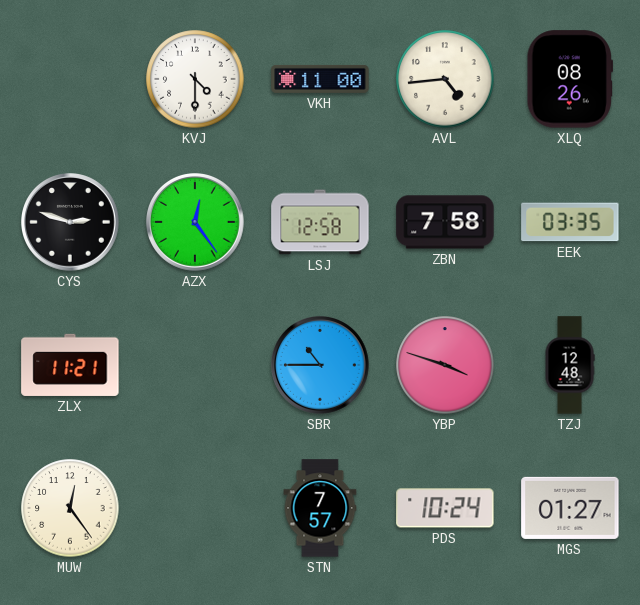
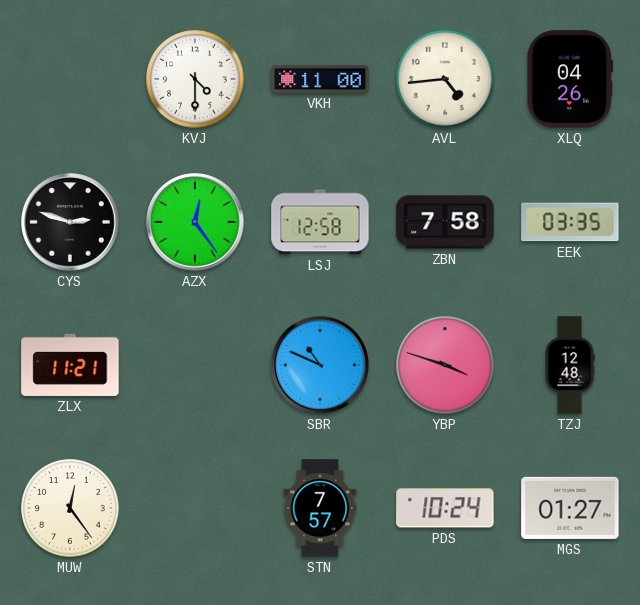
XLQ: 08:26 -> 04:26
SBR: 10:45 -> 10:49
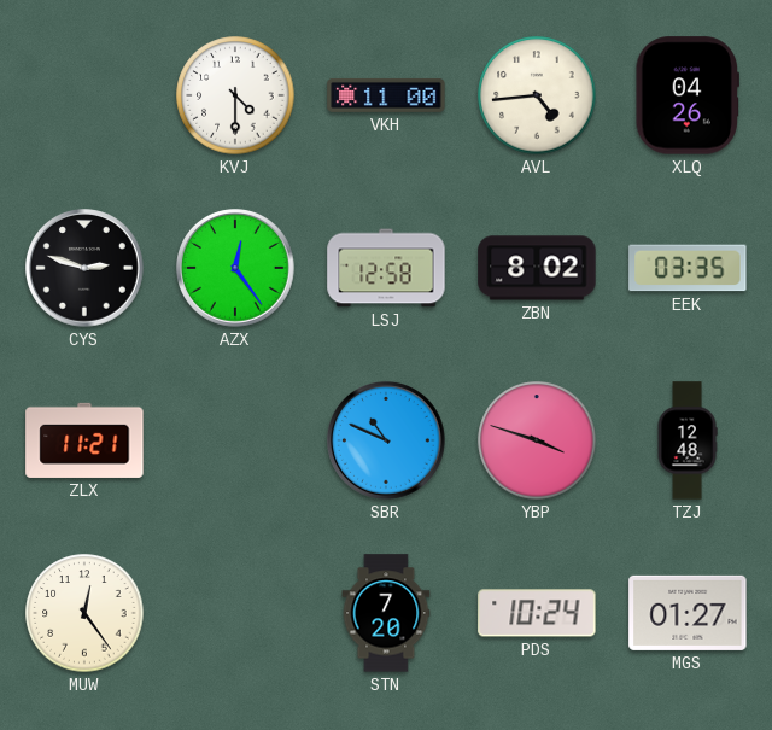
ZBN: 7:58 -> 8:02
STN: 7:57 -> 7:20
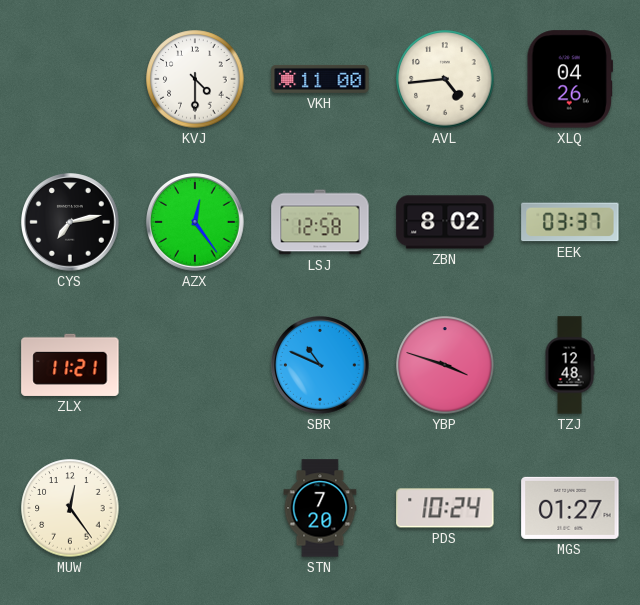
CYS: 2:48 -> 7:13
EEK: 03:35 -> 03:37
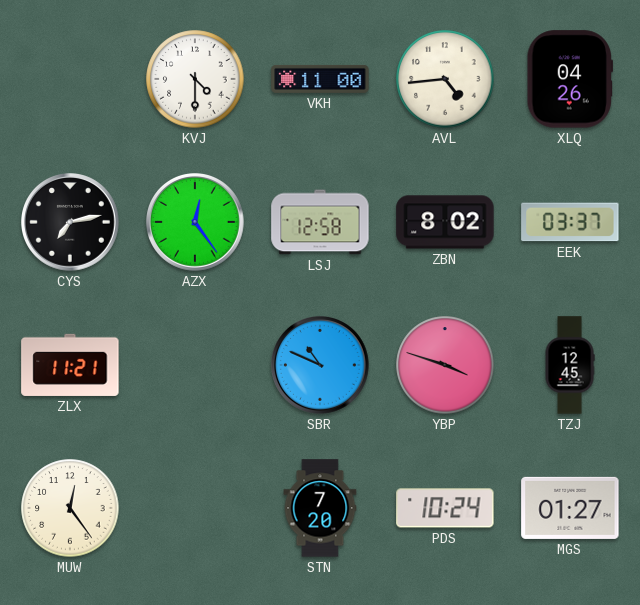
TZJ: 12:48 -> 12:45
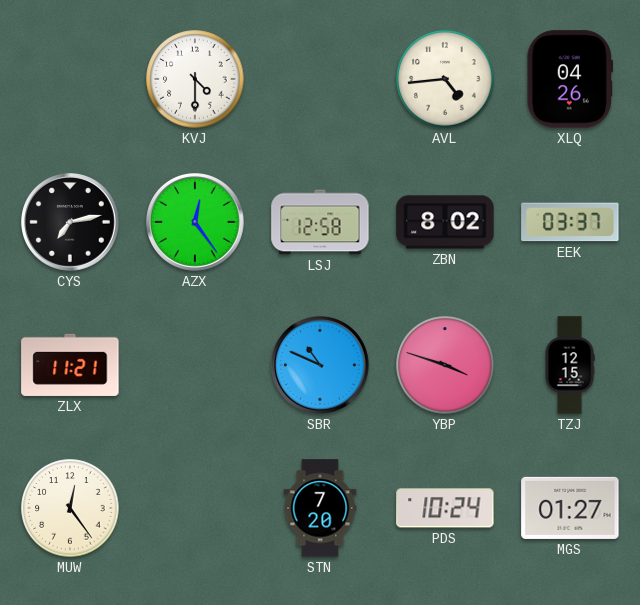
VKH: 11:00 -> none
TZJ: 12:45 -> 12:15
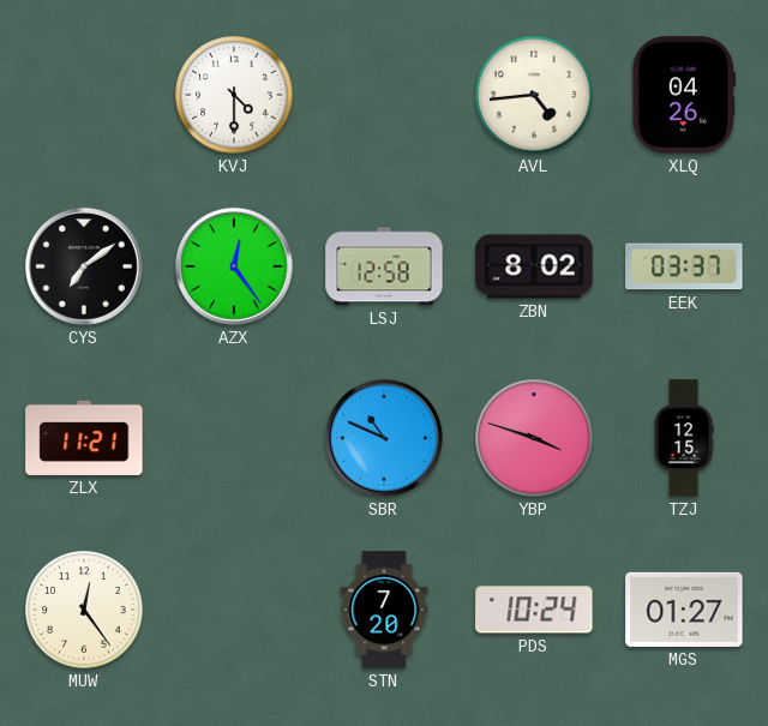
CYS: 7:13 -> 7:09
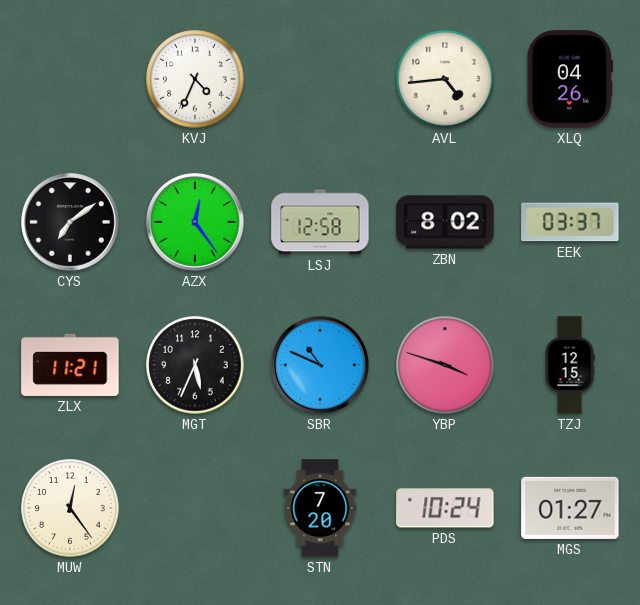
KVJ: 4:30 -> 4:34
MGT: none -> 5:34
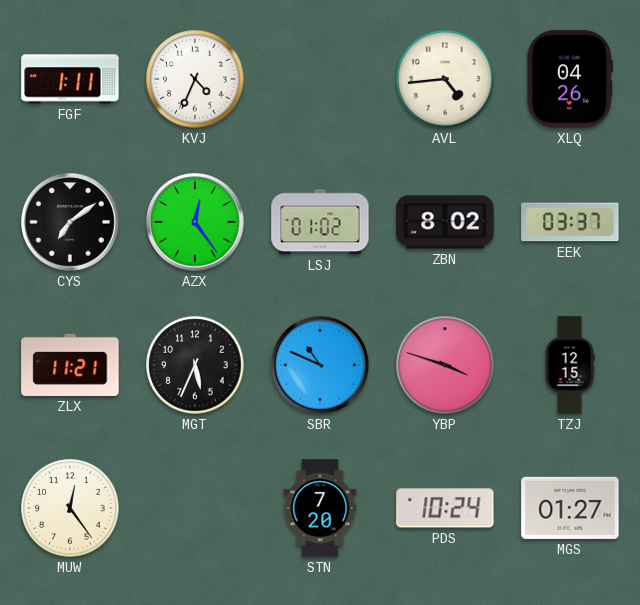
FGF: none -> 1:11
LSJ: 12:58 -> 01:02
